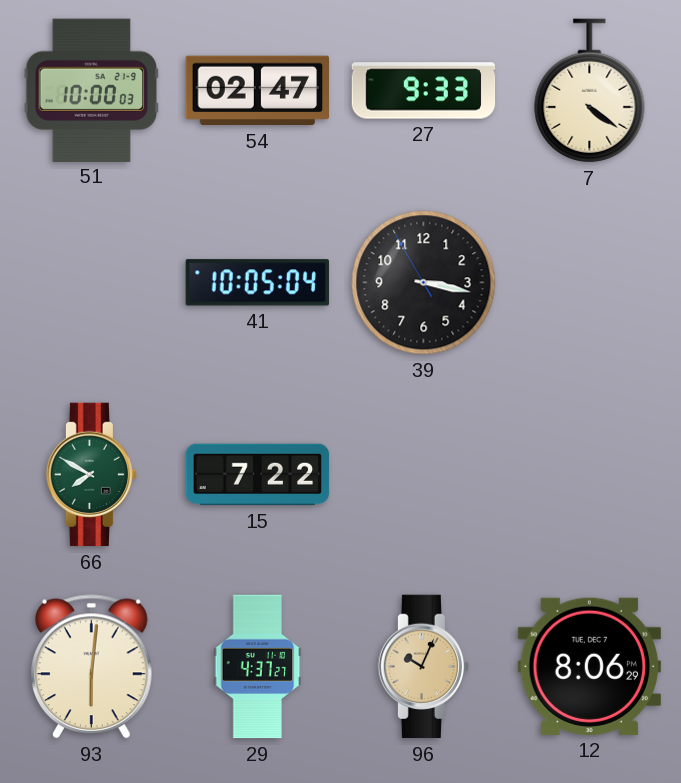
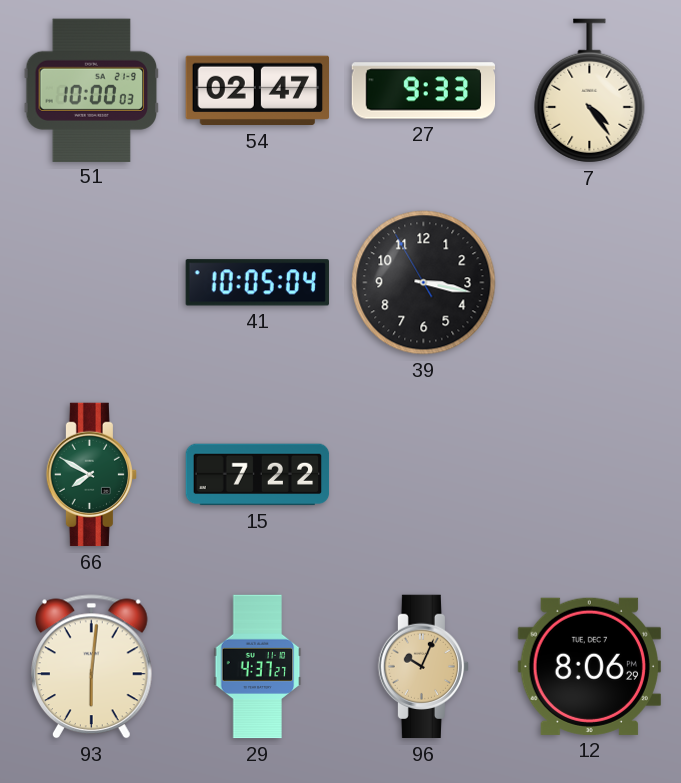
7: 4:21 -> 4:24
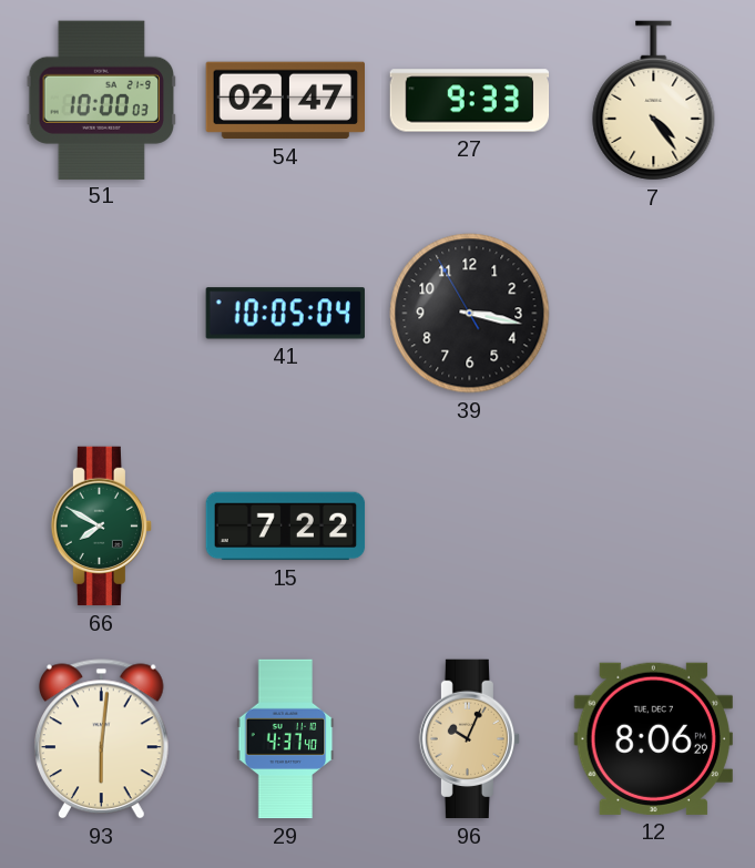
29: 4:37:27 -> 4:37:40
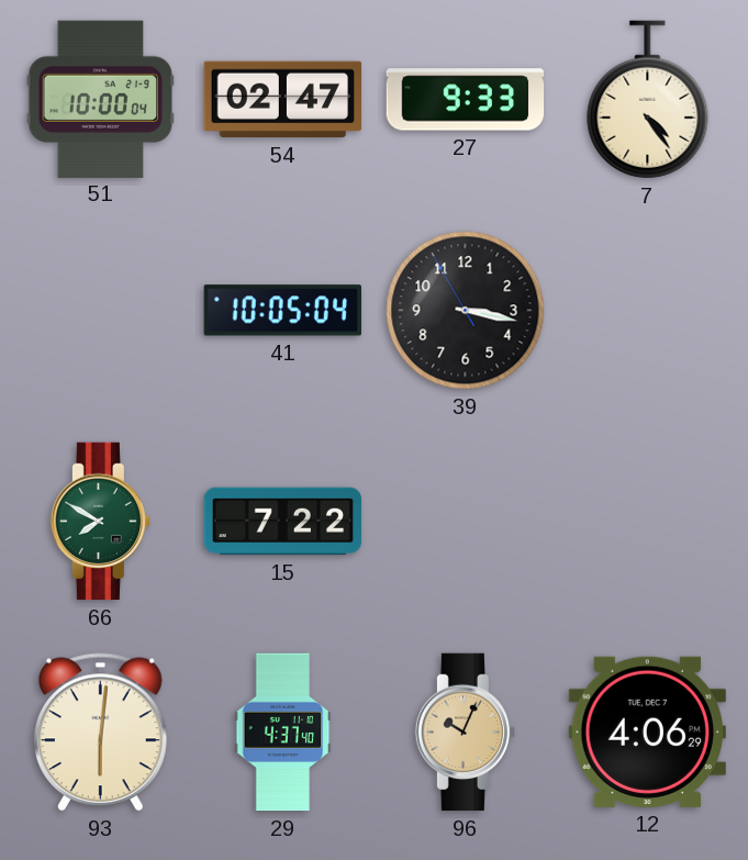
51: 10:00:03 -> 10:00:04
12: 8:06 -> 4:06
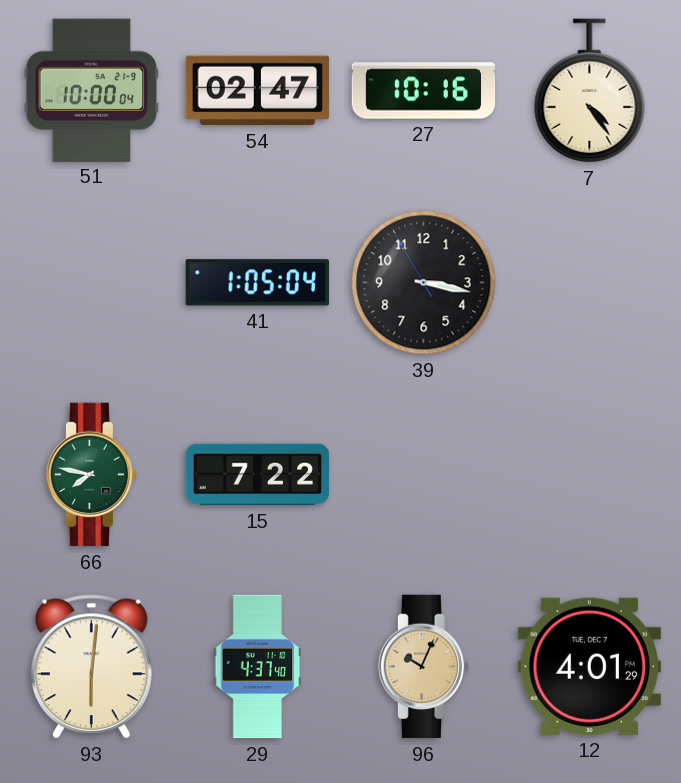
27: 9:33 -> 10:16
41: 10:05 -> 1:05
66: 7:50 -> 7:47
12: 4:06 -> 4:01
